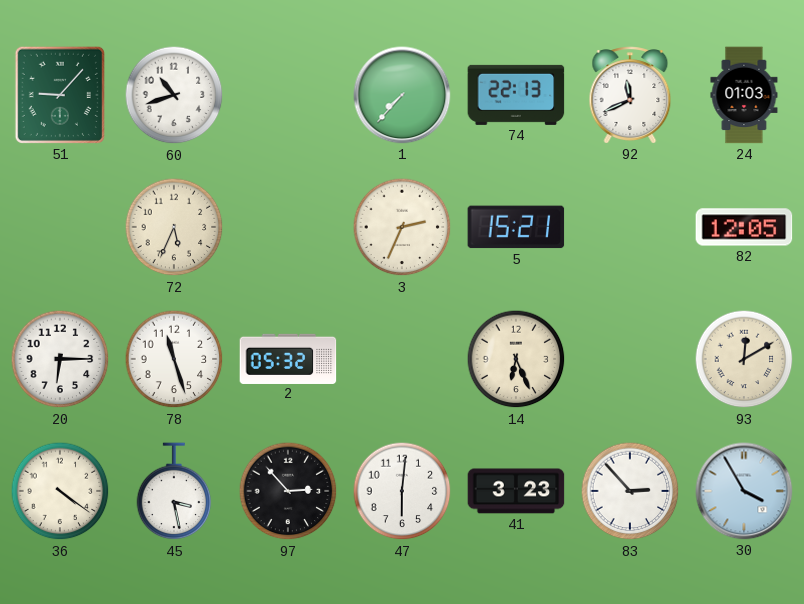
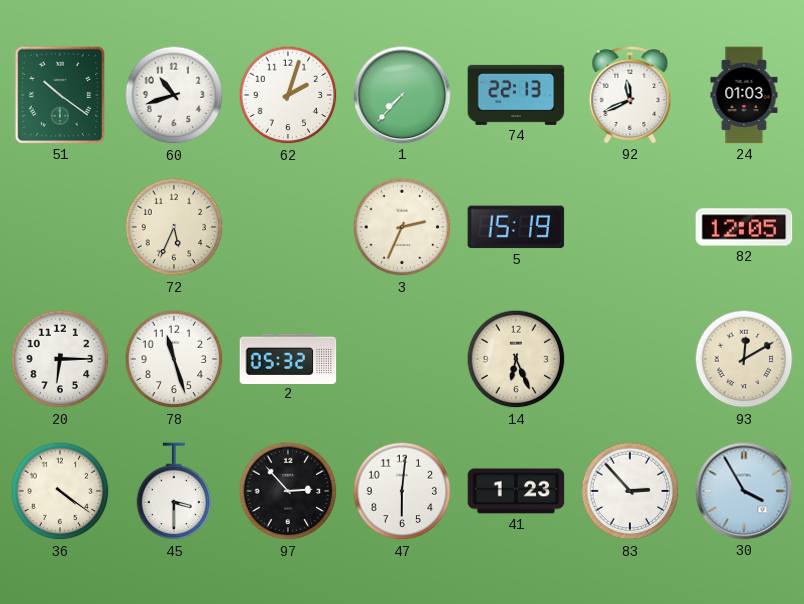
51: 9:07 -> 10:21
62: none -> 2:03
5: 15:21 -> 15:19
45: 3:28 -> 3:30
41: 3:23 -> 1:23
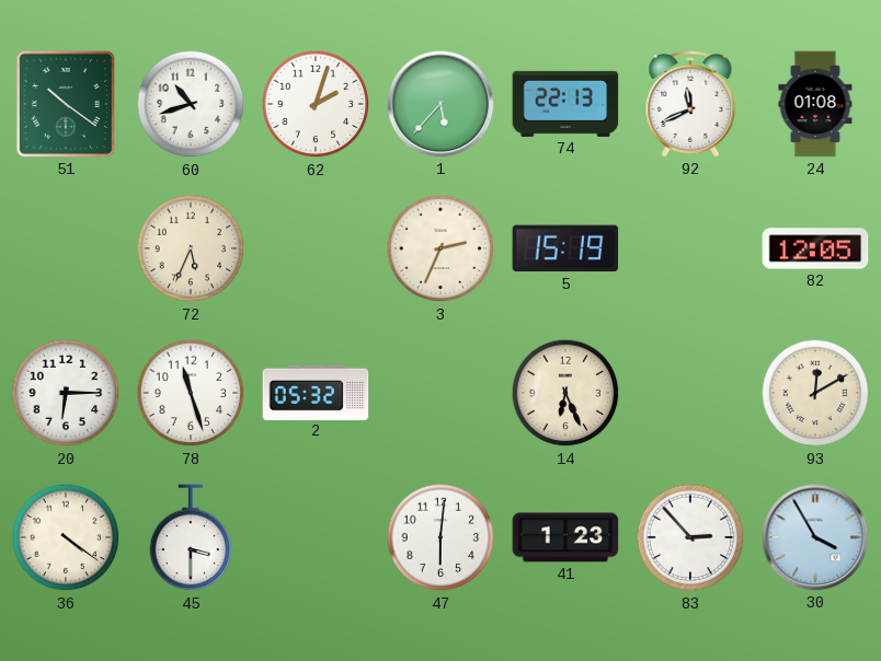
1: 7:37 -> 5:37
24: 01:03 -> 01:08
97: 2:53 -> none
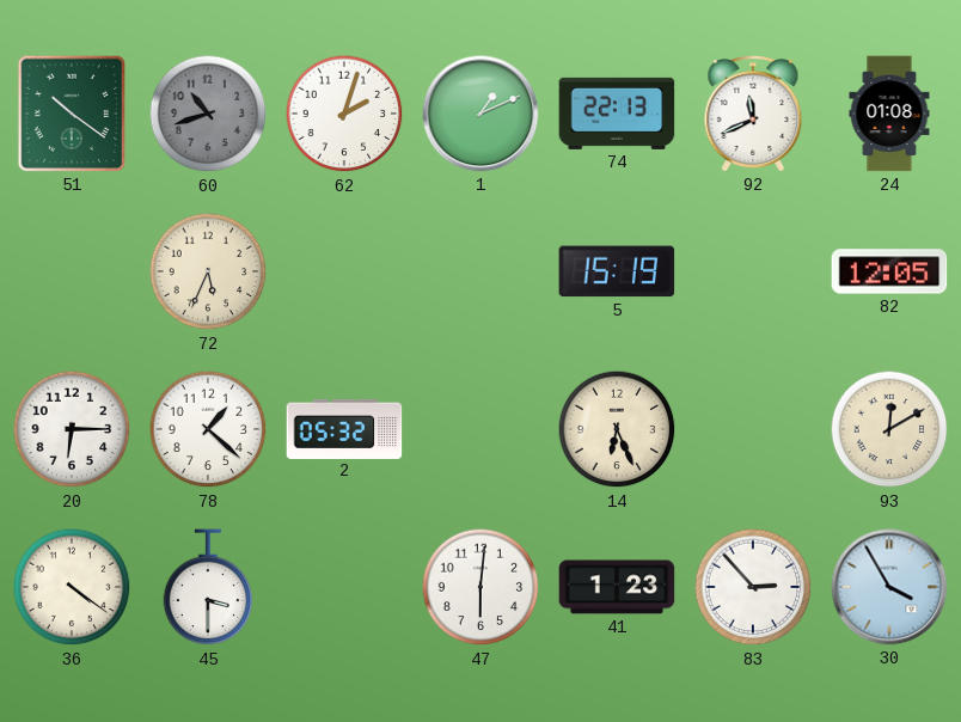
60 dial: white -> grey
1: 5:37 -> 1:11
3: 2:34 -> none
78: 11:27 -> 1:22
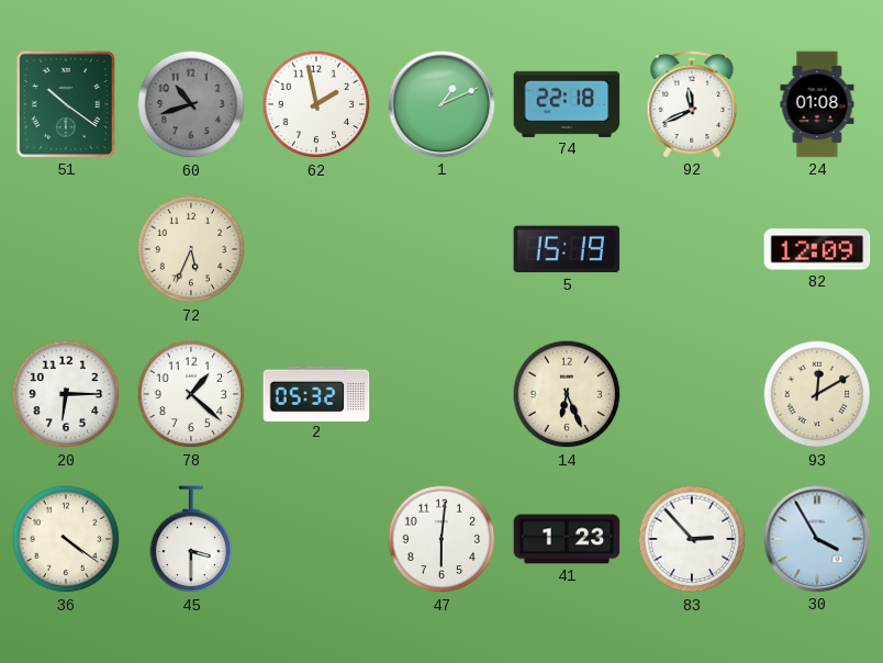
62: 2:03 -> 1:58
74: 22:13 -> 22:18
82: 12:05 -> 12:09
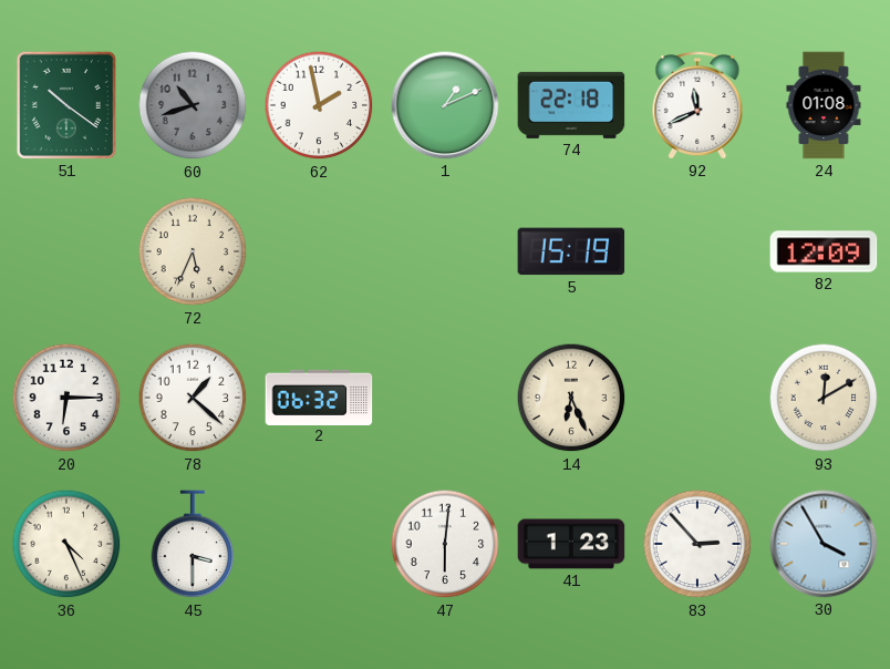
2: 05:32 -> 06:32
36: 4:21 -> 4:26
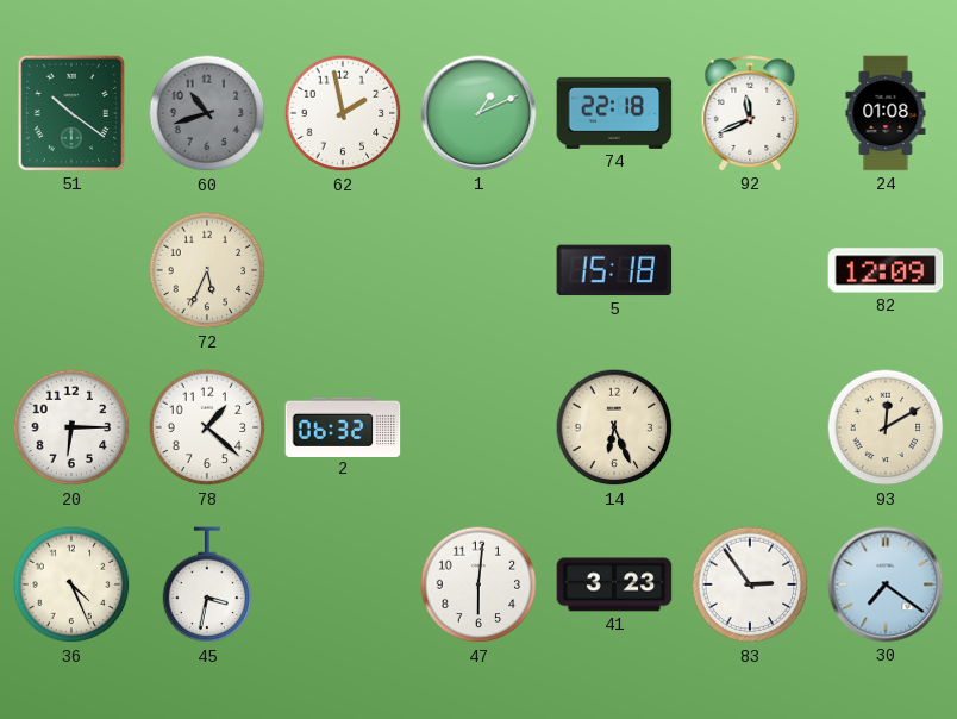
5: 15:19 -> 15:18
45: 3:30 -> 3:32
41: 1:23 -> 3:23
83: 2:53 -> 2:54
30: 3:55 -> 7:21
